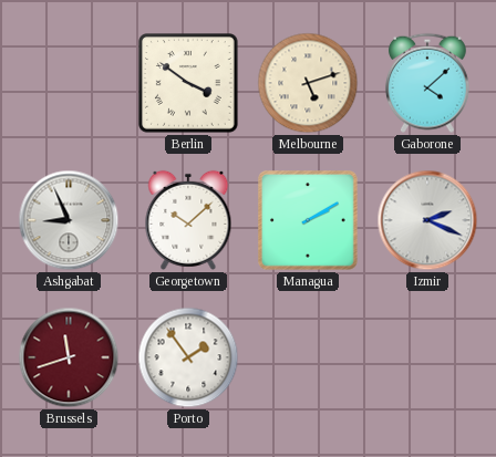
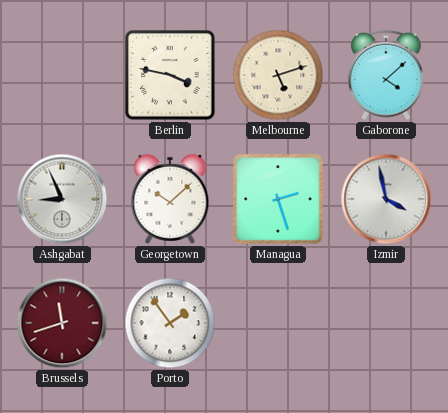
Berlin: 3:51 -> 3:47
Managua: 2:10 -> 2:27
Izmir: 2:19 -> 3:58
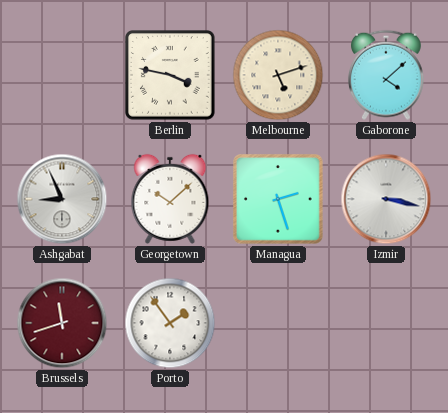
Izmir: 3:58 -> 3:17
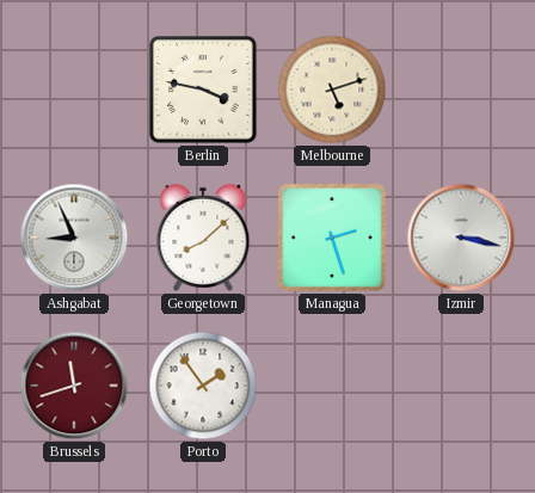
Gaborone: 4:08 -> none
Georgetown: 10:08 -> 8:08
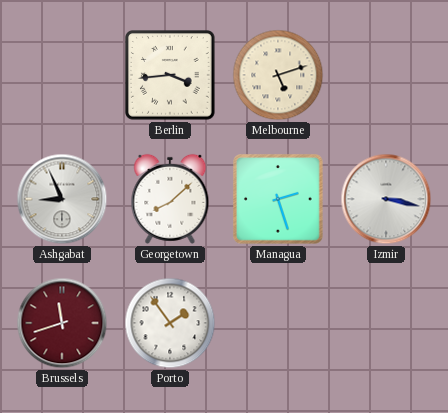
Berlin: 3:47 -> 3:44
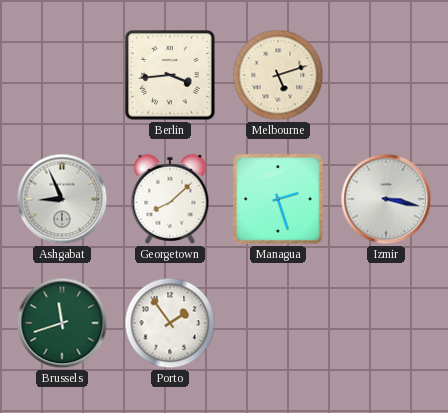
Brussels dial: burgundy -> green
